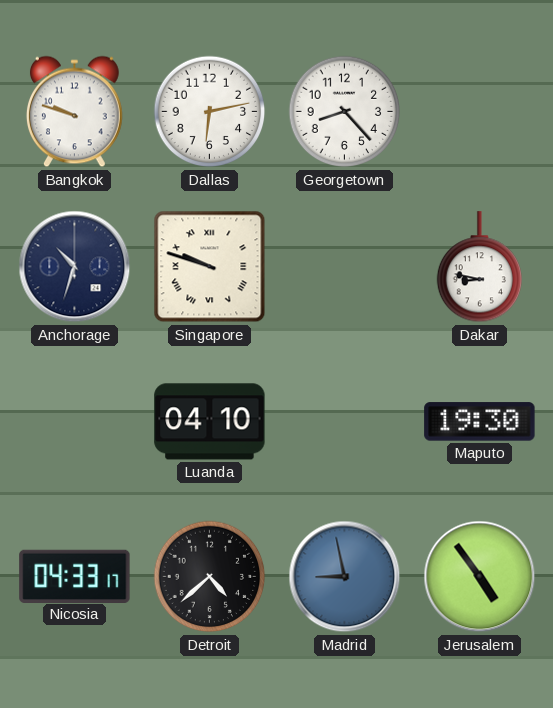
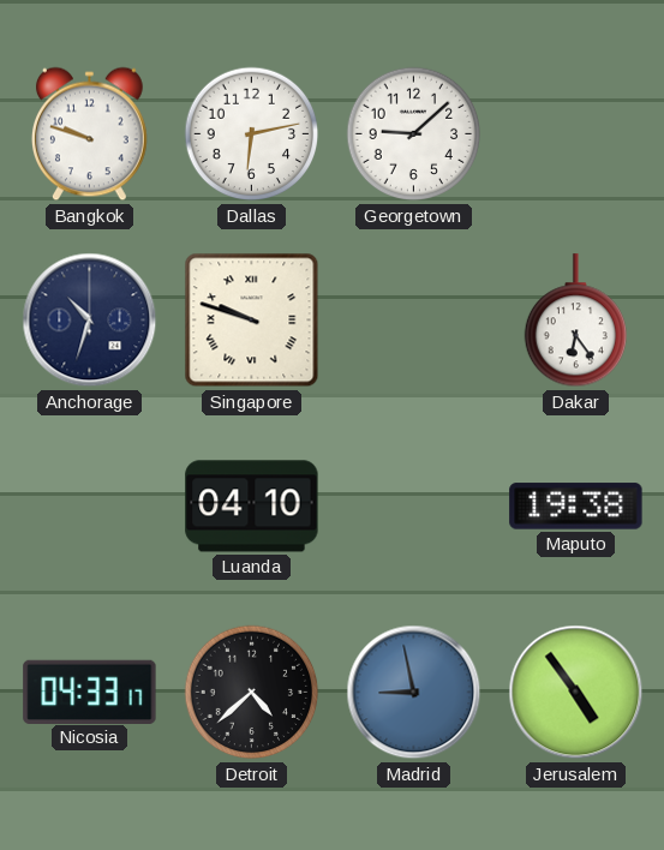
Georgetown: 8:23 -> 9:08
Dakar: 8:47 -> 6:24
Maputo: 19:30 -> 19:38
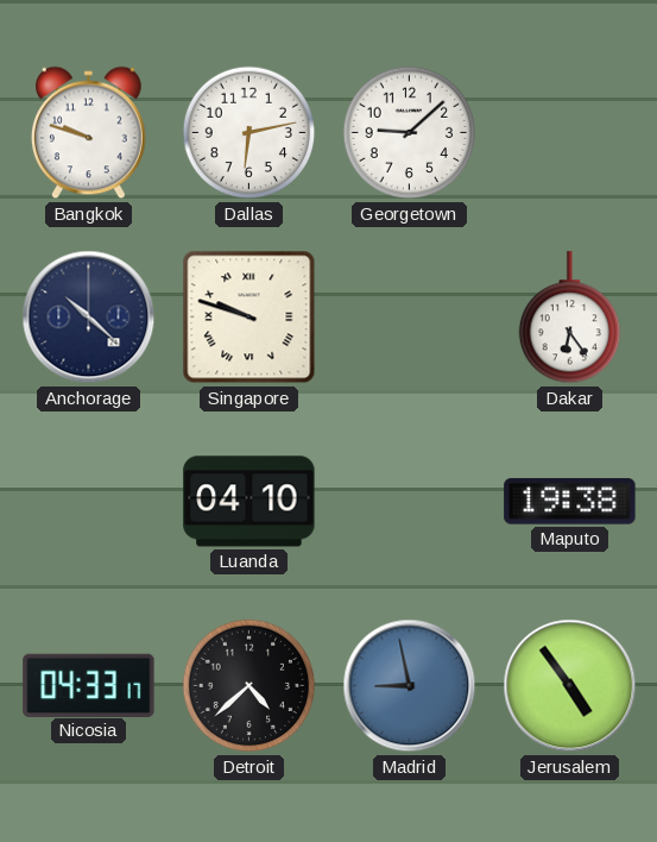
Anchorage: 10:33 -> 10:22
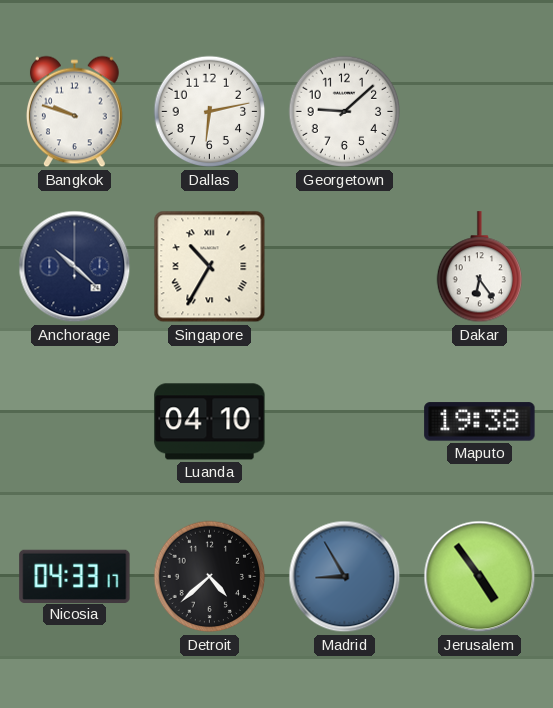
Singapore: 9:48 -> 10:35
Madrid: 8:58 -> 8:55
